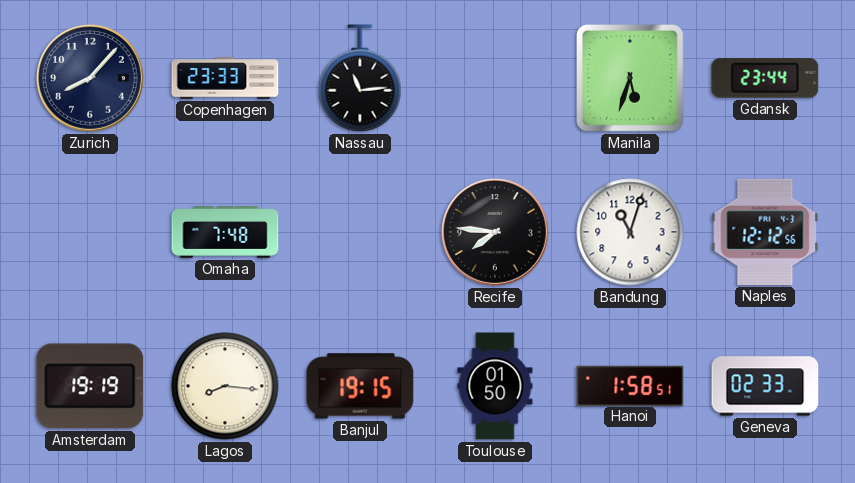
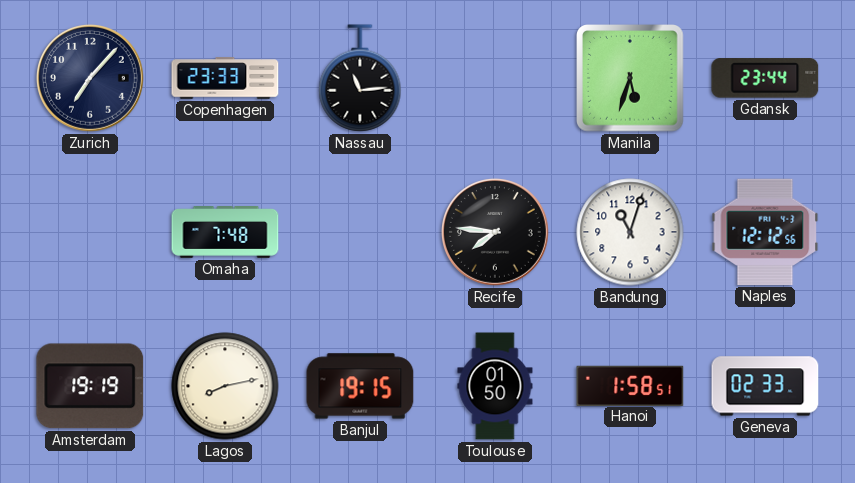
Zurich: 8:07 -> 7:07
Lagos: 8:16 -> 8:13
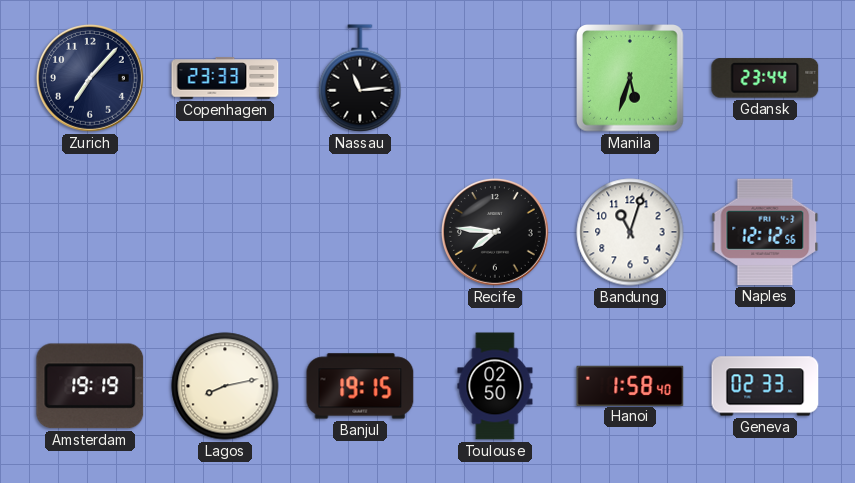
Omaha: 7:48 -> none
Toulouse: 01:50 -> 02:50
Hanoi: 1:58:51 -> 1:58:40
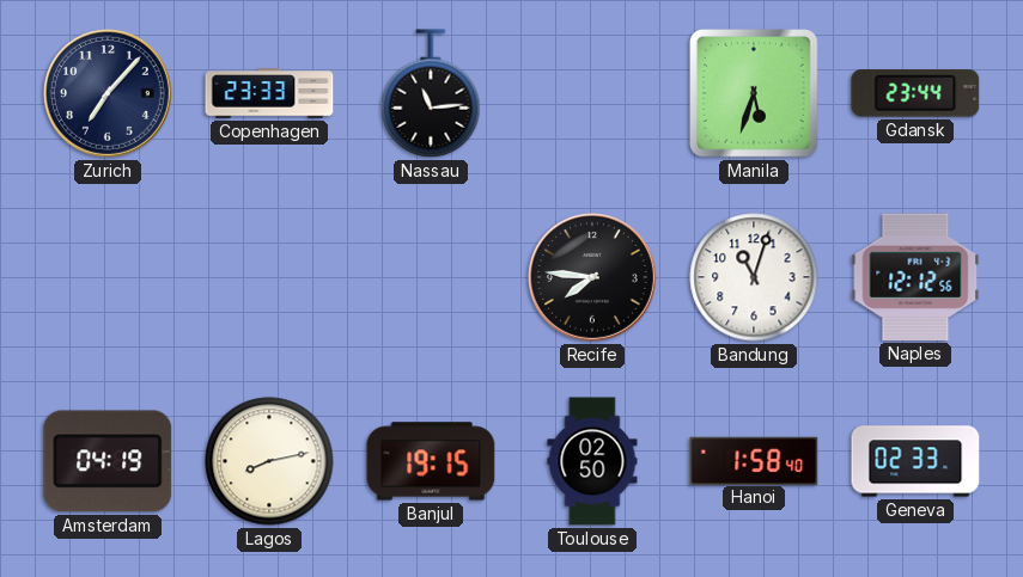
Amsterdam: 19:19 -> 04:19
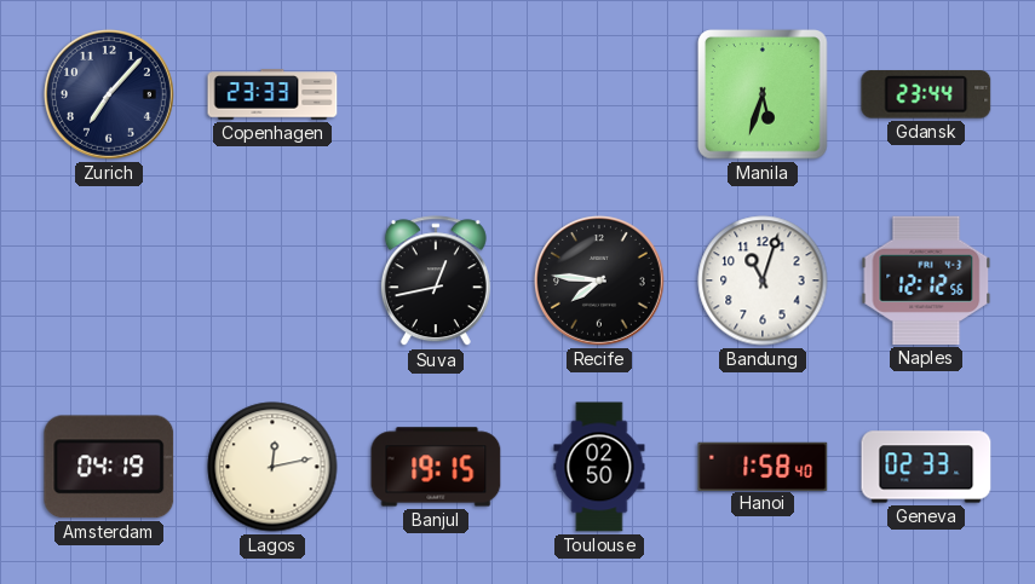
Nassau: 11:14 -> none
Suva: none -> 12:43
Lagos: 8:13 -> 12:13
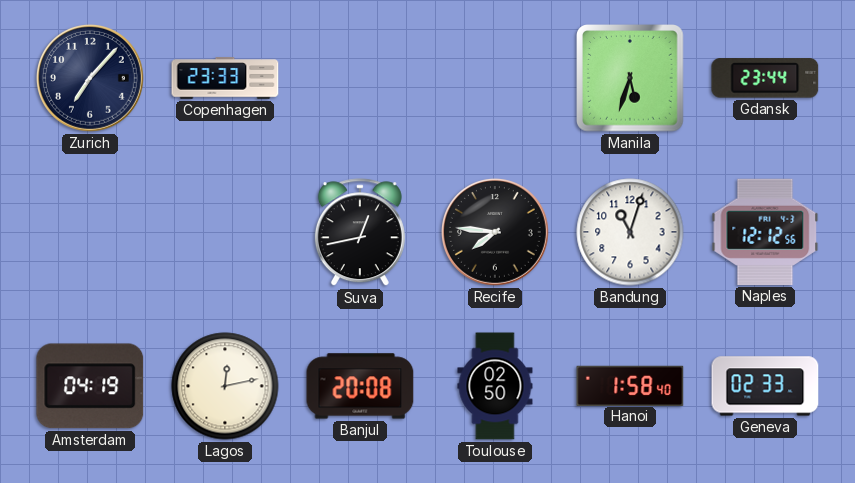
Banjul: 19:15 -> 20:08
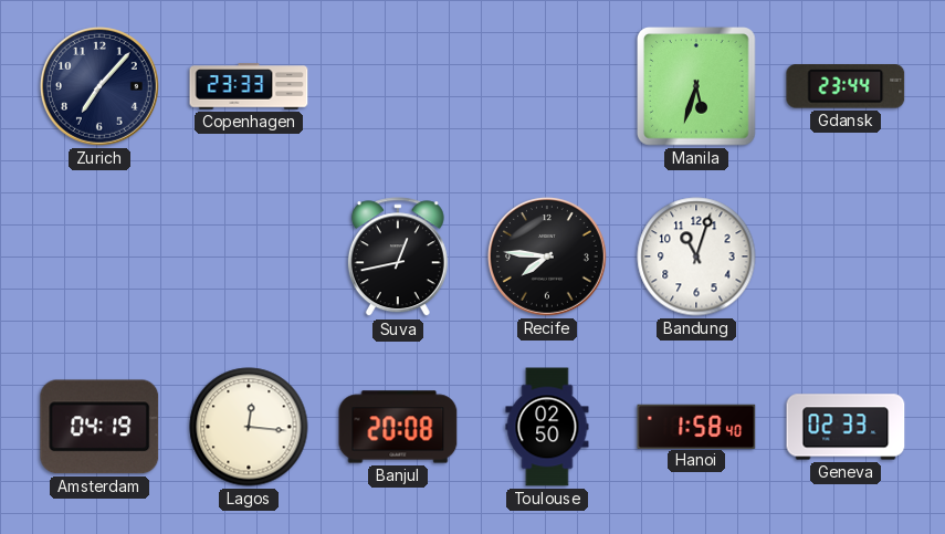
Naples: 12:12 -> none
Lagos: 12:13 -> 12:16
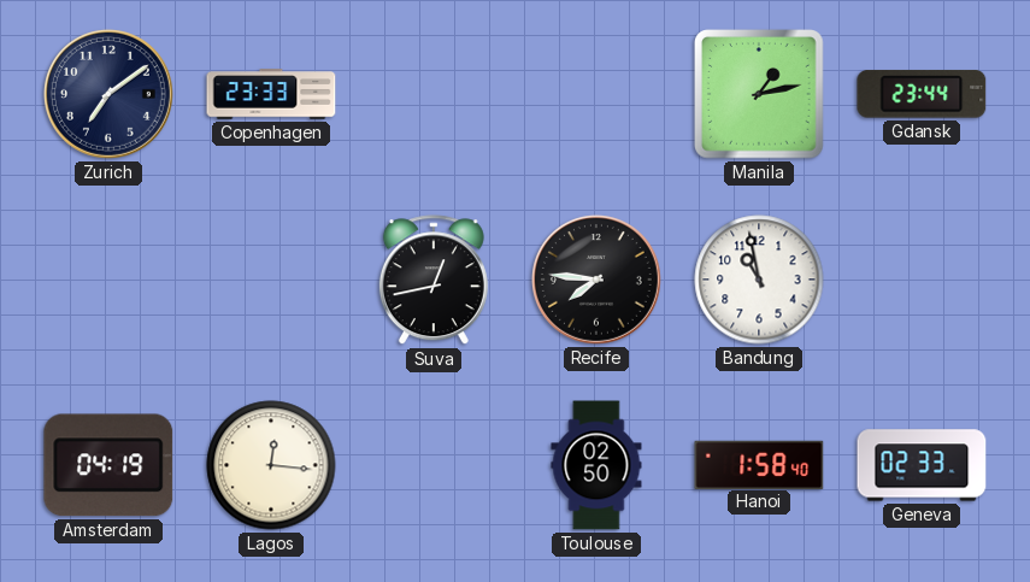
Zurich: 7:07 -> 7:09
Manila: 5:33 -> 1:13
Bandung: 11:03 -> 10:58
Banjul: 20:08 -> none
